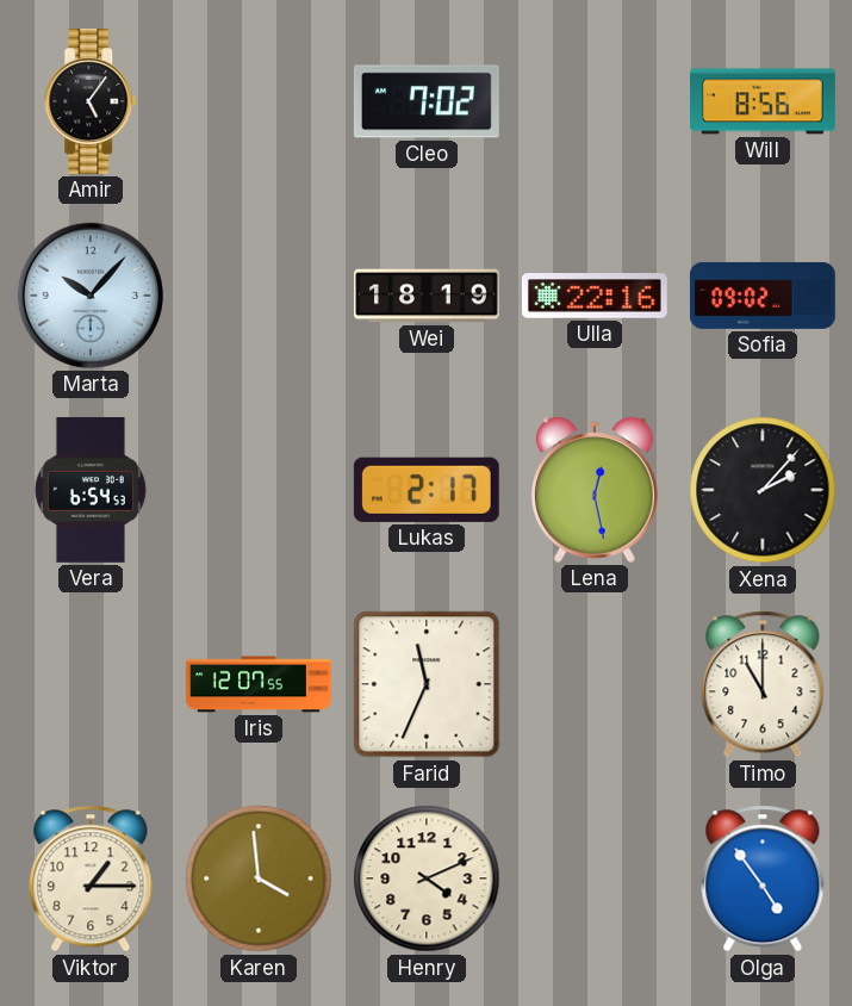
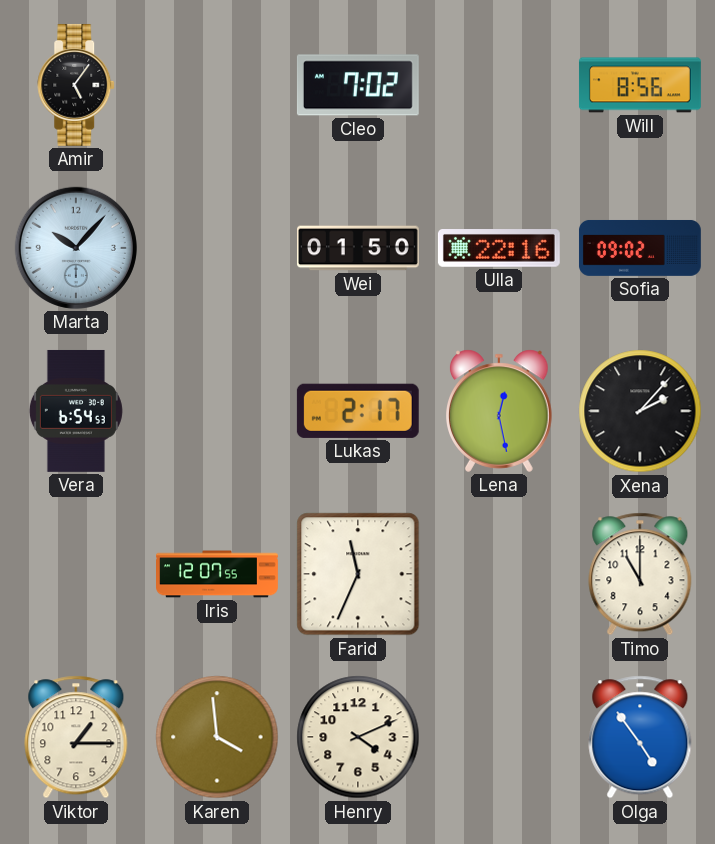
Wei: 18:19 -> 01:50
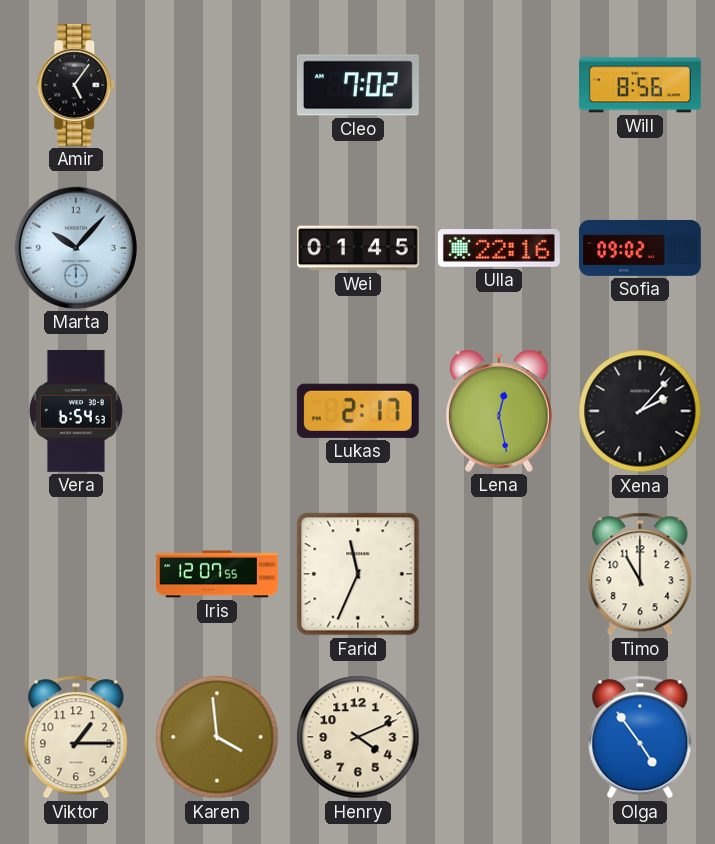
Wei: 01:50 -> 01:45
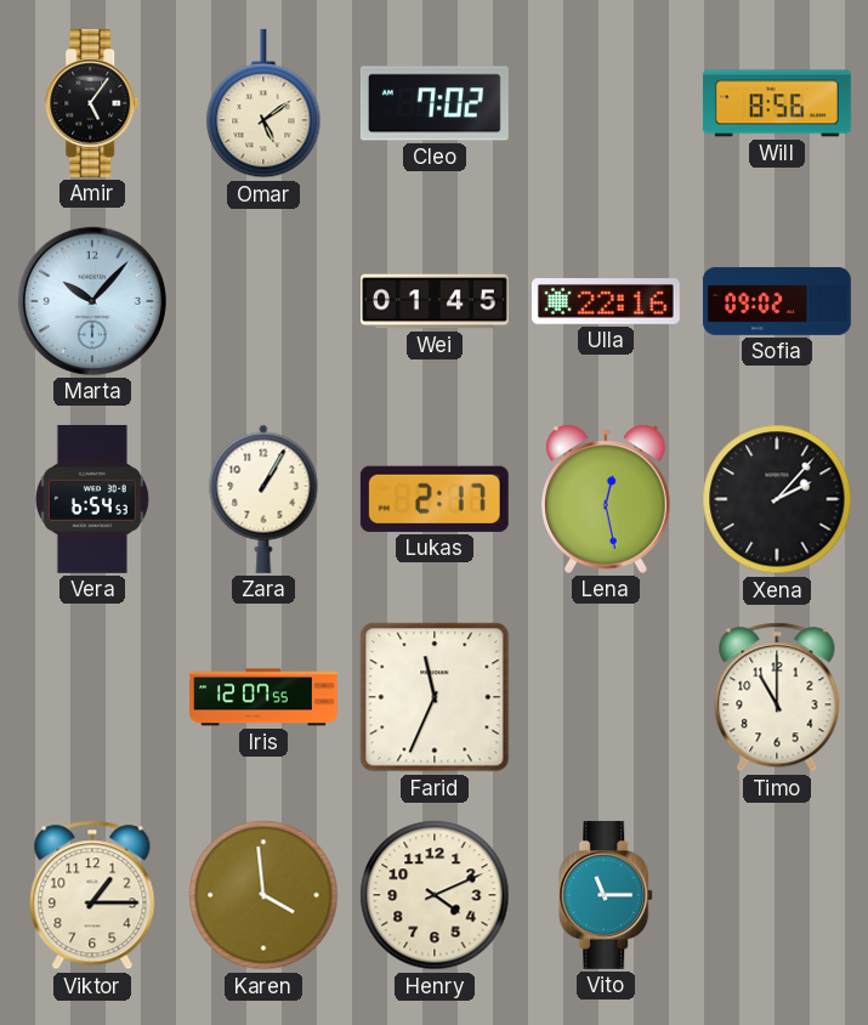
Omar: none -> 5:09
Zara: none -> 1:05
Vito: none -> 11:15
Olga: 4:54 -> none
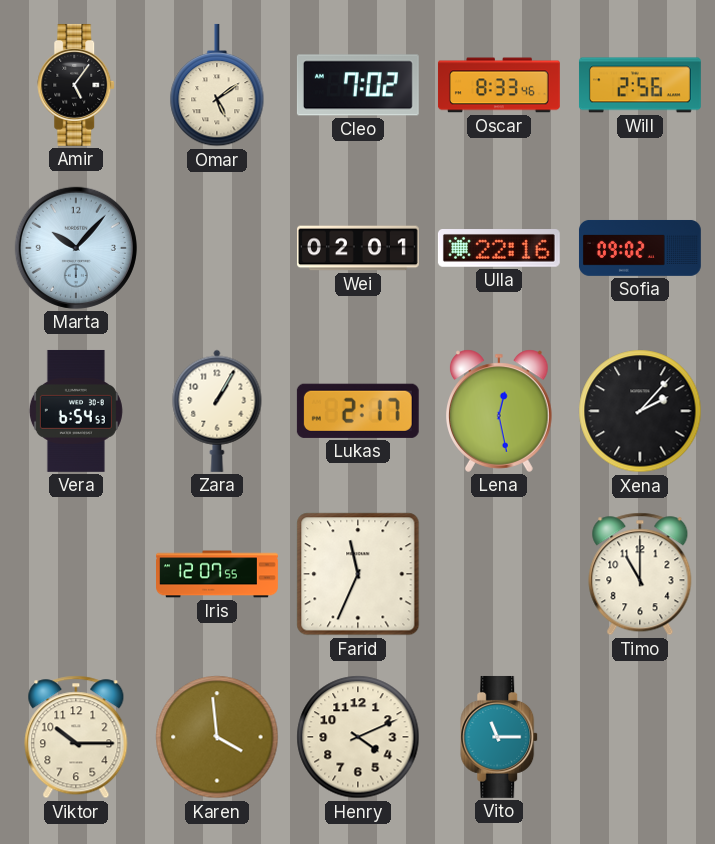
Oscar: none -> 8:33
Will: 8:56 -> 2:56
Wei: 01:45 -> 02:01
Viktor: 1:15 -> 10:15
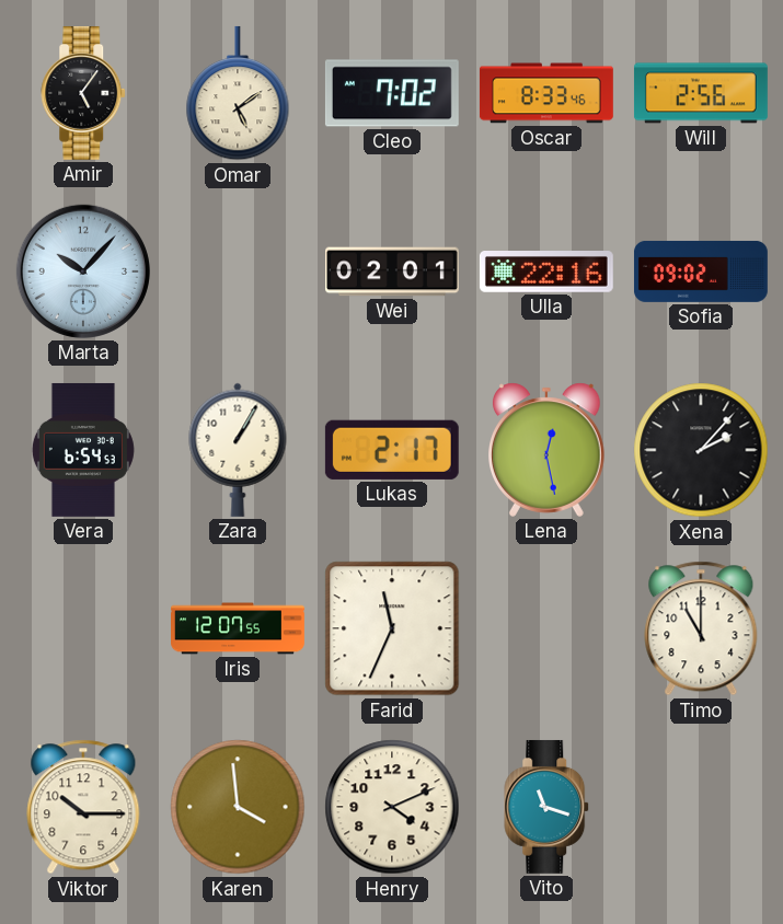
Vito: 11:15 -> 11:18
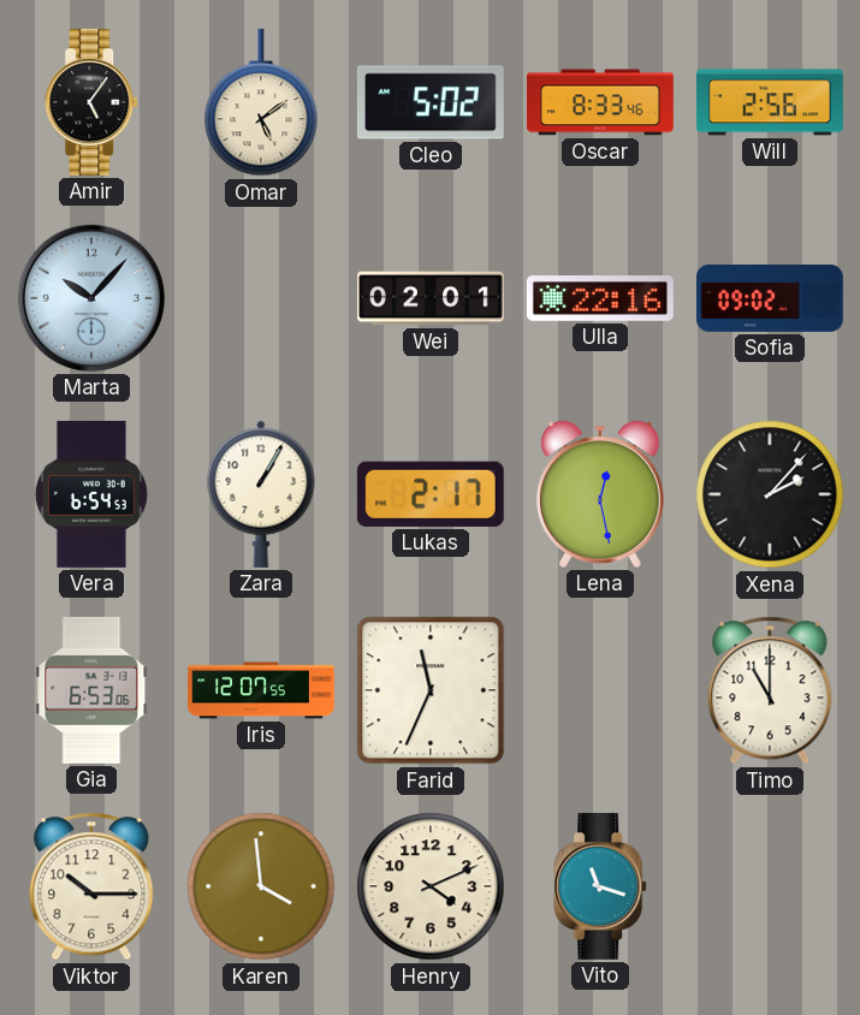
Cleo: 7:02 -> 5:02
Gia: none -> 6:53
